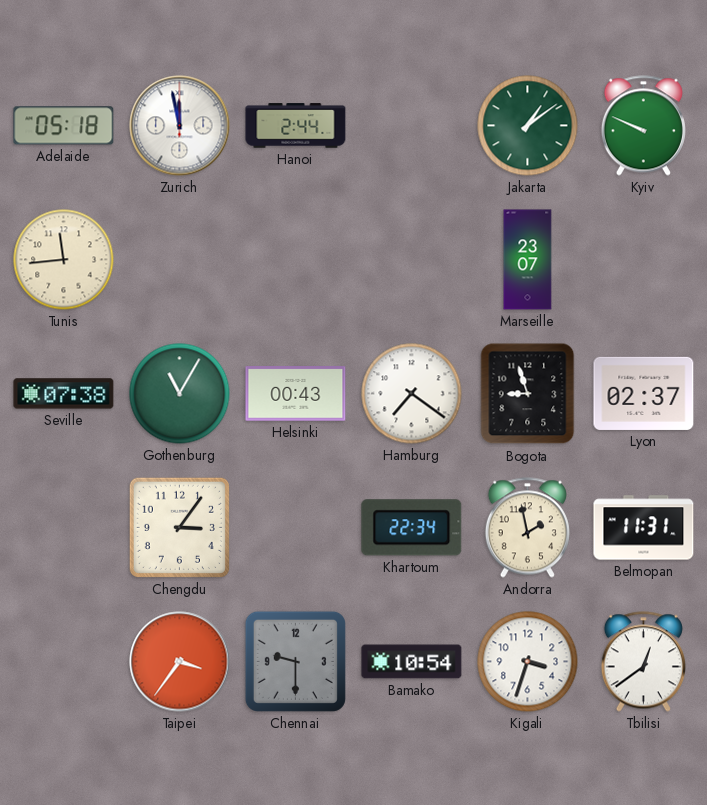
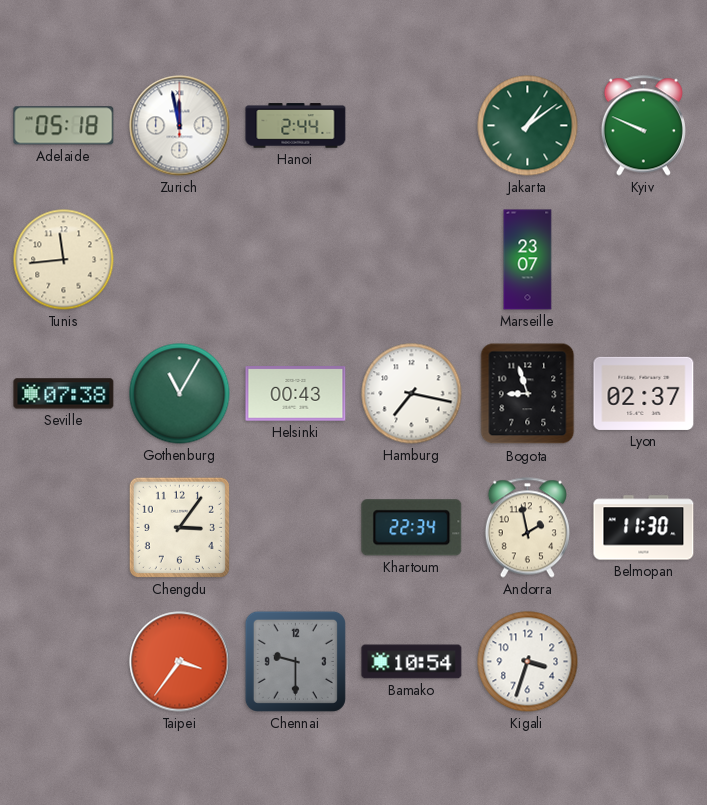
Hamburg: 7:21 -> 7:17
Belmopan: 11:31 -> 11:30
Tbilisi: 12:39 -> none
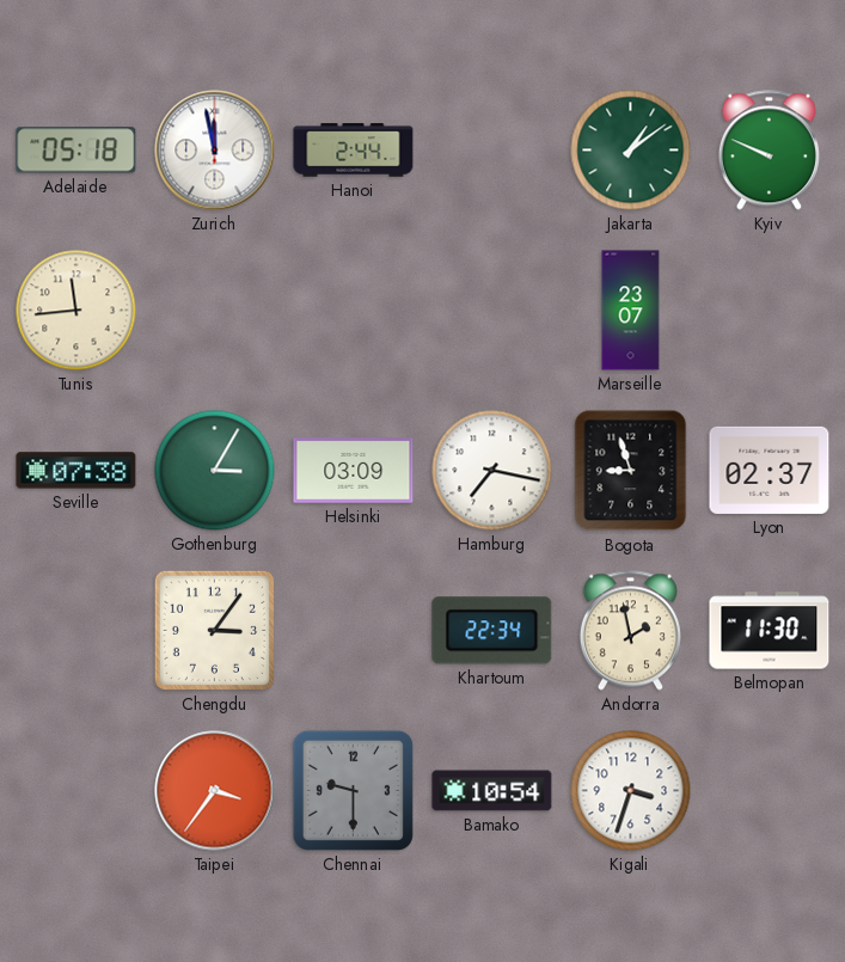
Gothenburg: 11:05 -> 3:05
Helsinki: 00:43 -> 03:09
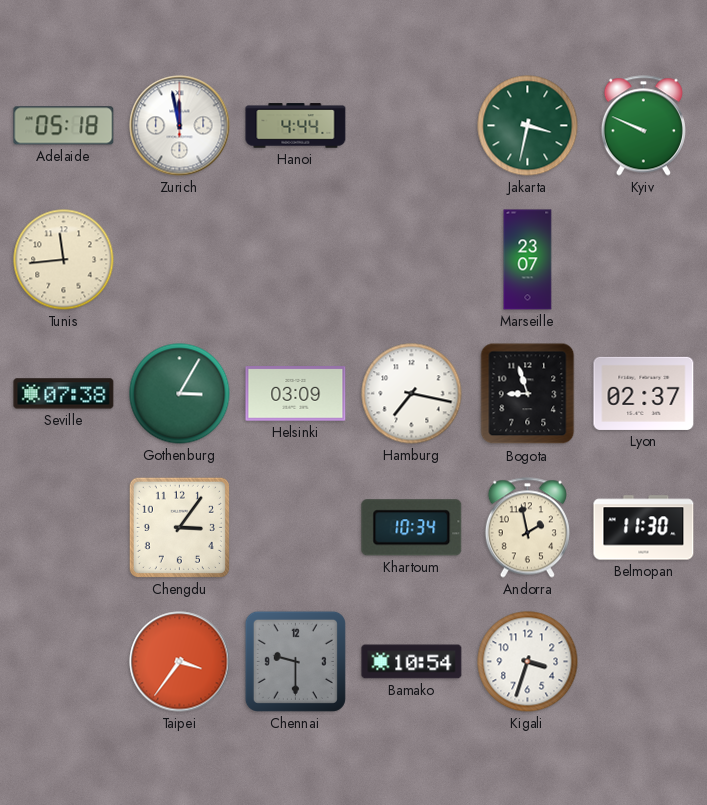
Hanoi: 2:44 -> 4:44
Jakarta: 1:09 -> 3:32
Khartoum: 22:34 -> 10:34
